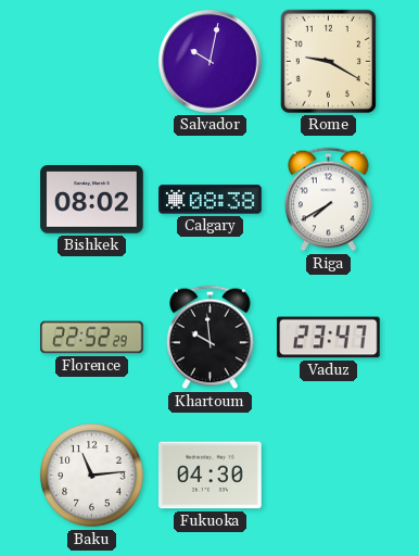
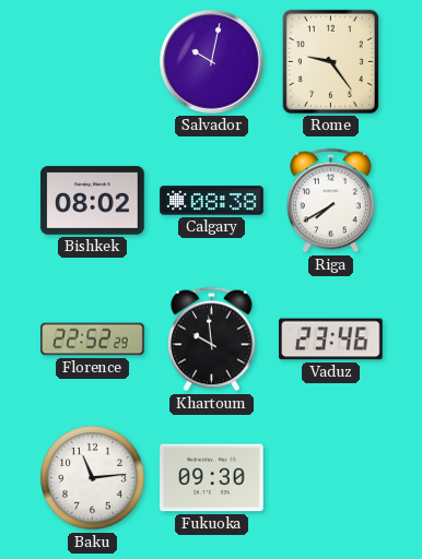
Rome: 9:20 -> 9:24
Vaduz: 23:47 -> 23:46
Fukuoka: 04:30 -> 09:30
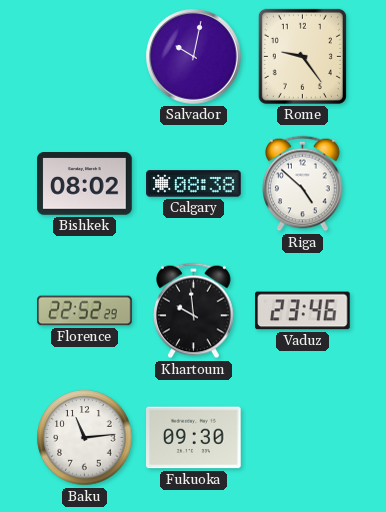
Riga: 7:40 -> 4:52
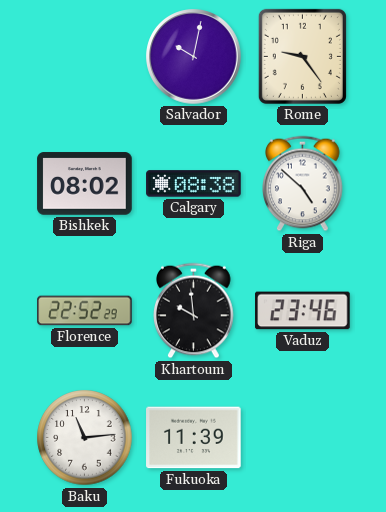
Fukuoka: 09:30 -> 11:39
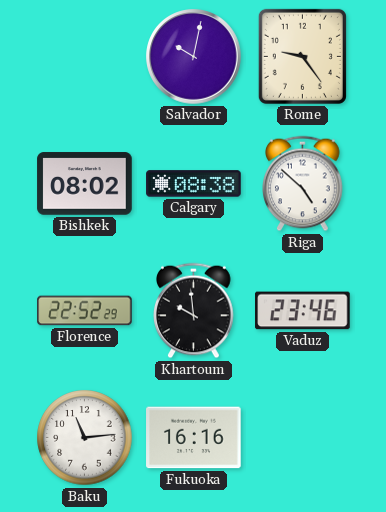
Fukuoka: 11:39 -> 16:16
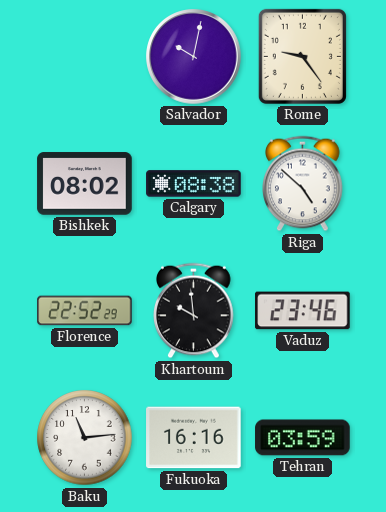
Tehran: none -> 03:59
